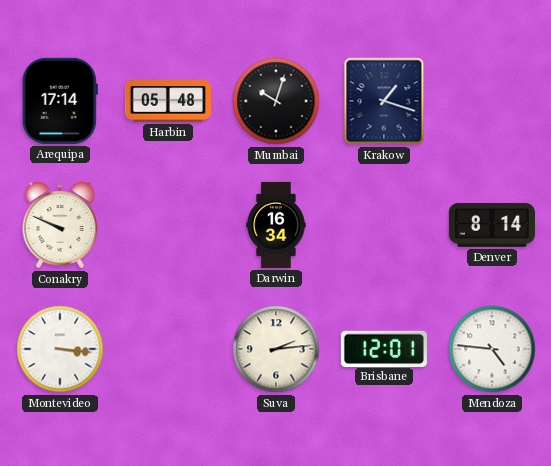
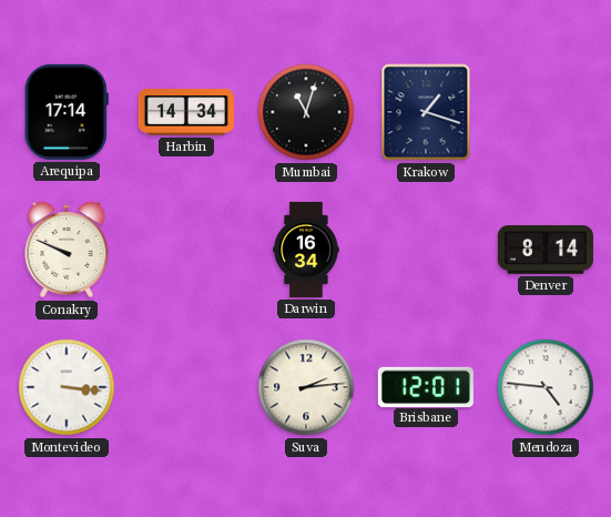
Harbin: 05:48 -> 14:34
Mumbai: 10:03 -> 11:03
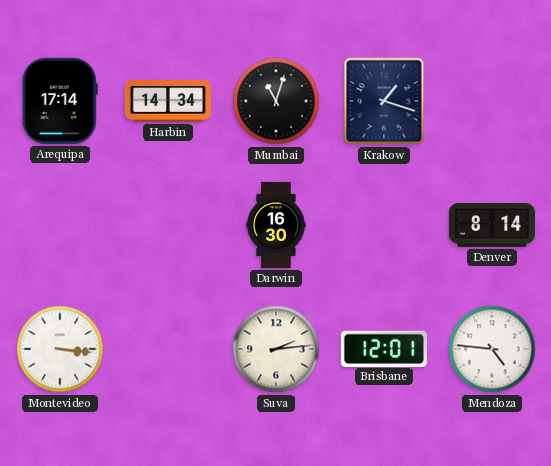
Conakry: 9:49 -> none
Darwin: 16:34 -> 16:30
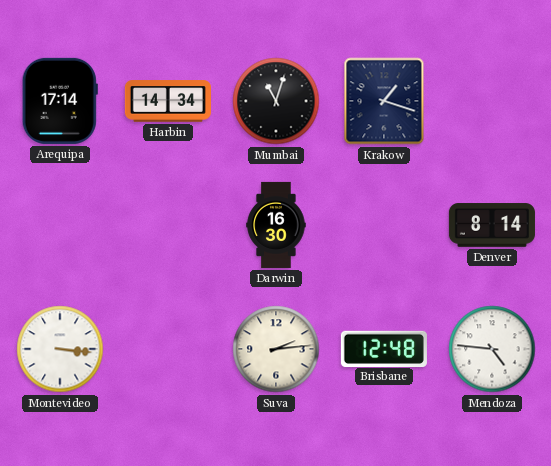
Brisbane: 12:01 -> 12:48
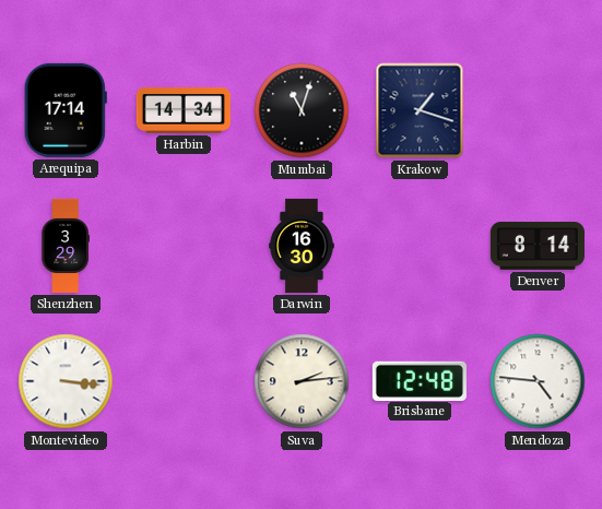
Shenzhen: none -> 3:29
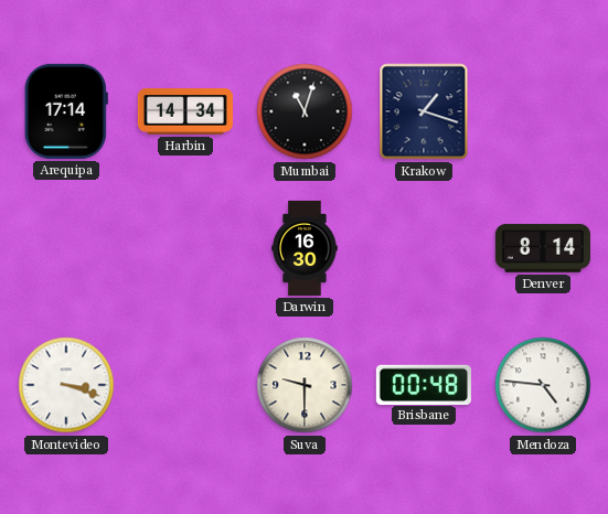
Shenzhen: 3:29 -> none
Montevideo: 3:16 -> 3:18
Suva: 2:14 -> 9:30
Brisbane: 12:48 -> 00:48
